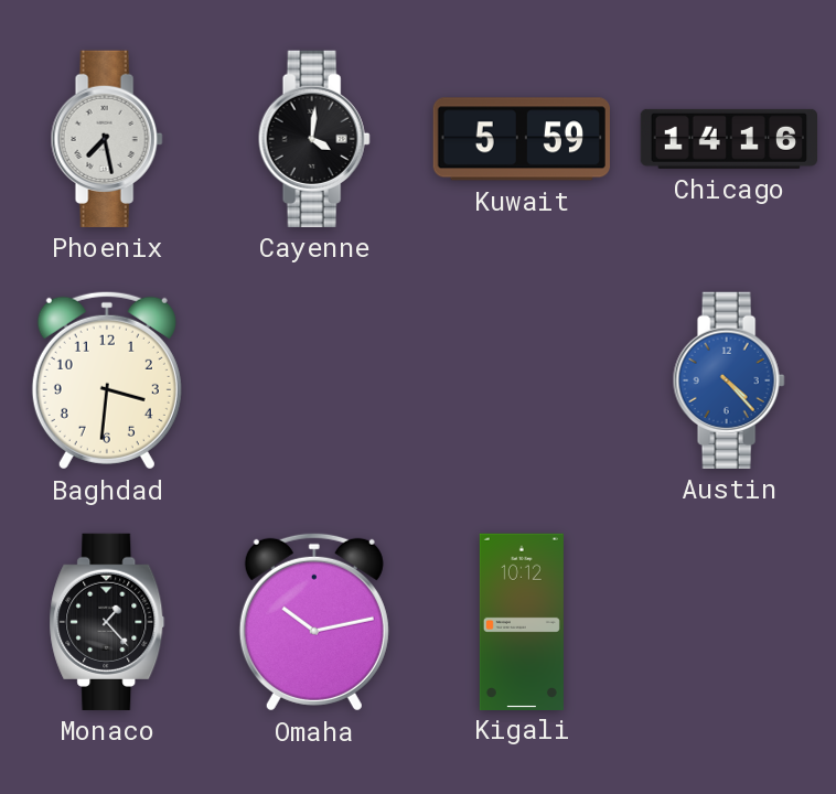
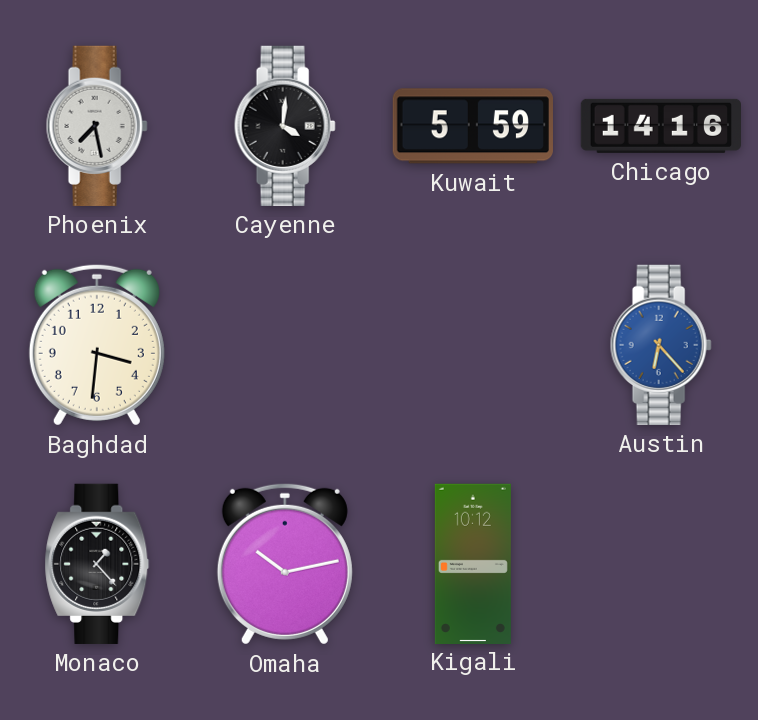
Austin: 4:23 -> 6:23
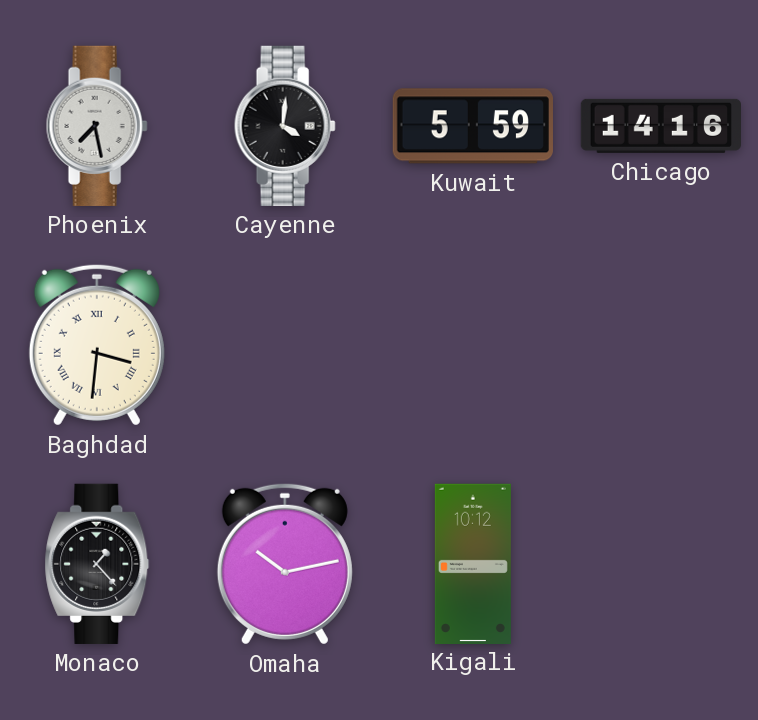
Baghdad numerals: Arabic -> Roman
Austin: 6:23 -> none
